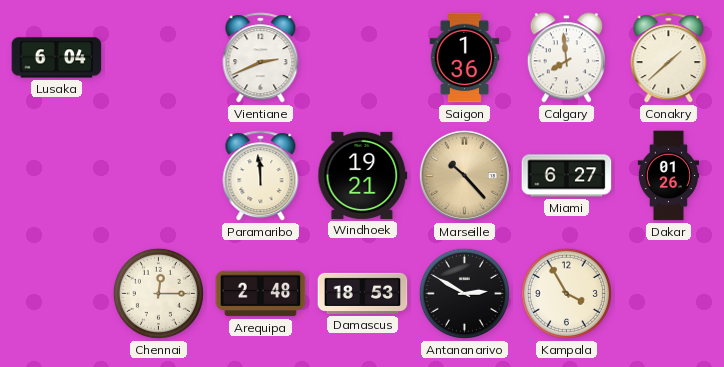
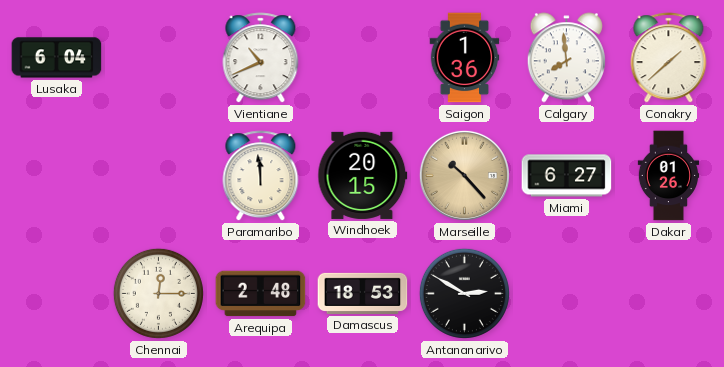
Vientiane: 2:41 -> 10:41
Windhoek: 19:21 -> 20:15
Kampala: 3:55 -> none
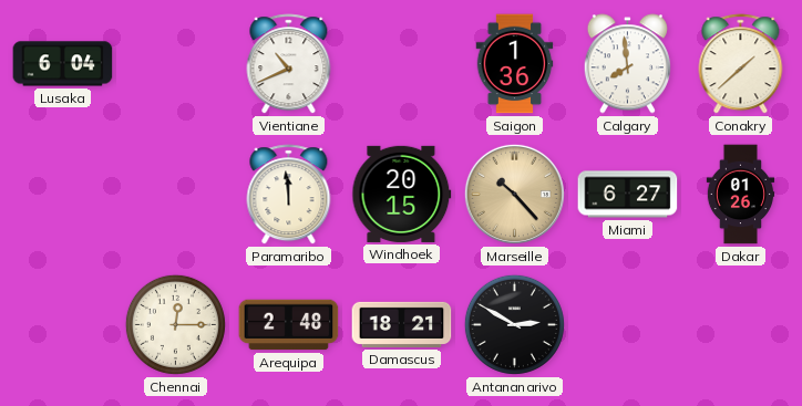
Damascus: 18:53 -> 18:21
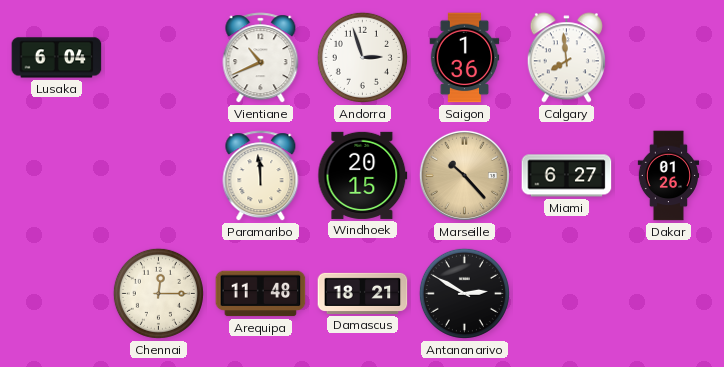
Andorra: none -> 2:57
Conakry: 1:38 -> none
Arequipa: 2:48 -> 11:48
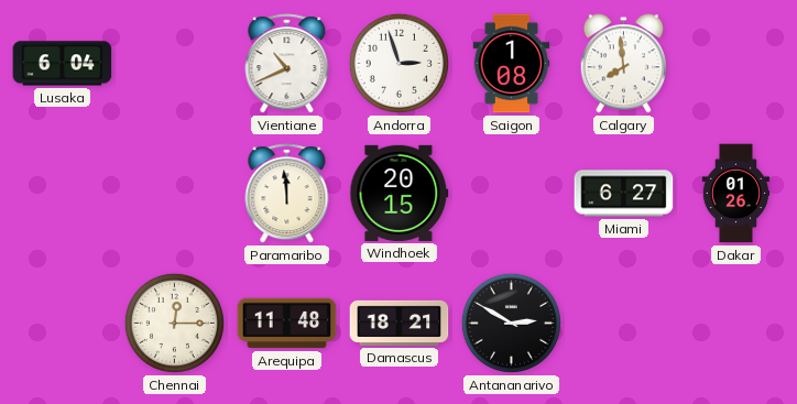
Saigon: 1:36 -> 1:08
Marseille: 10:23 -> none
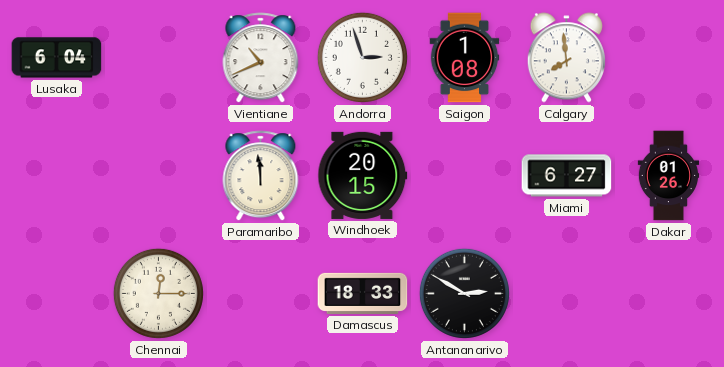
Arequipa: 11:48 -> none
Damascus: 18:21 -> 18:33
